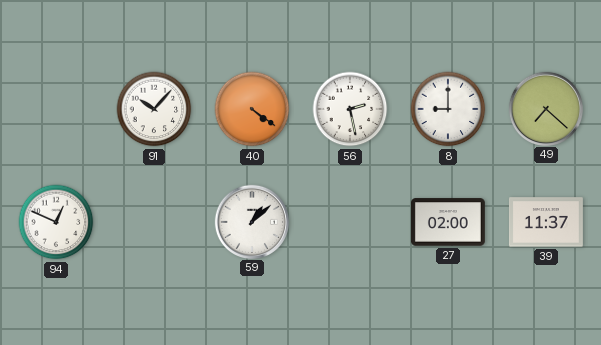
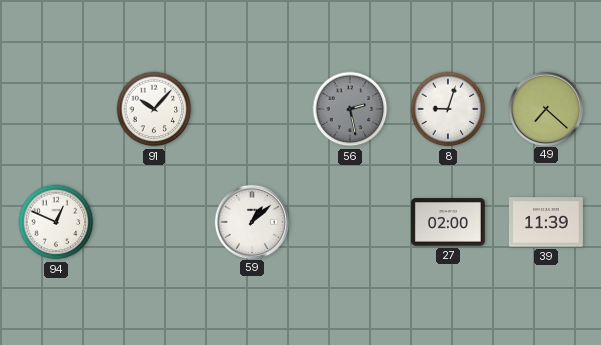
40: 4:21 -> none
56 dial: white -> grey
8: 9:00 -> 9:03
39: 11:37 -> 11:39
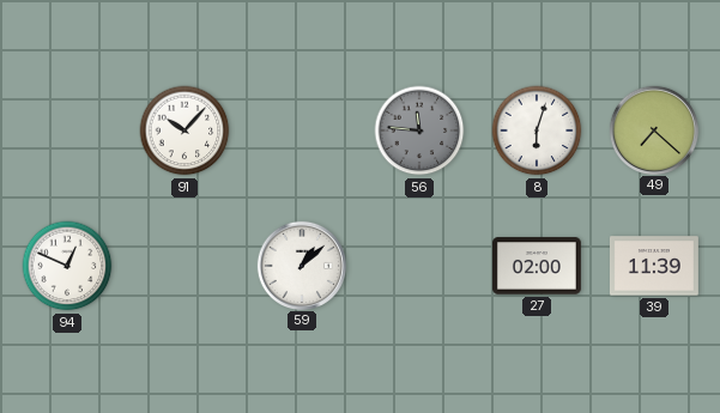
56: 2:28 -> 11:46
8: 9:03 -> 6:03
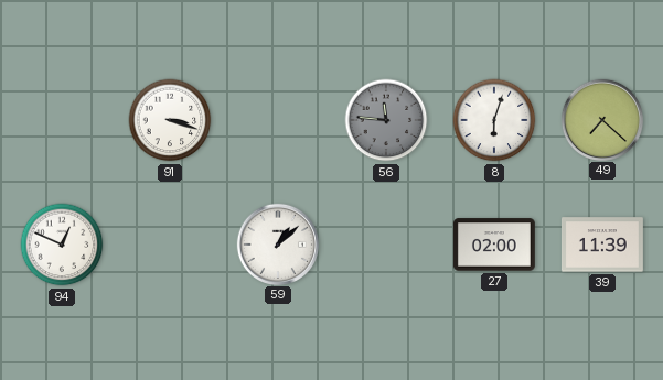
91: 10:07 -> 3:18
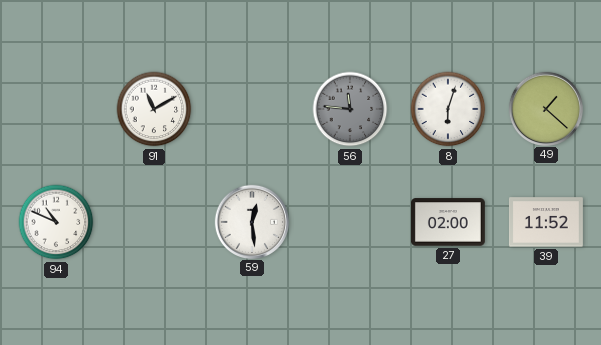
91: 3:18 -> 11:10
49: 7:22 -> 1:22
94: 12:49 -> 10:49
59: 1:08 -> 12:29
39: 11:39 -> 11:52
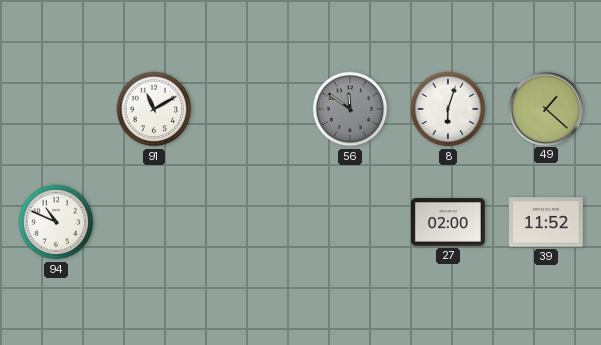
56: 11:46 -> 11:51
59: 12:29 -> none
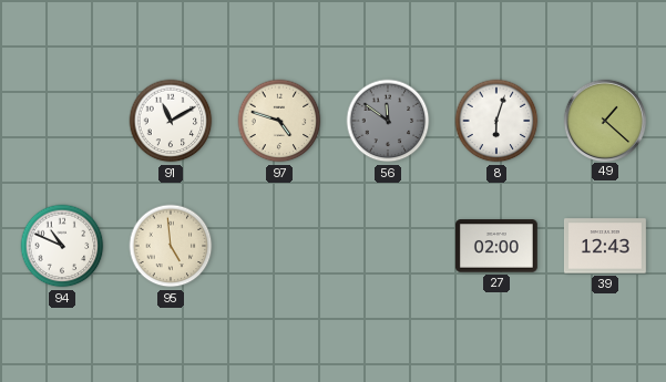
97: none -> 4:48
95: none -> 4:59
39: 11:52 -> 12:43
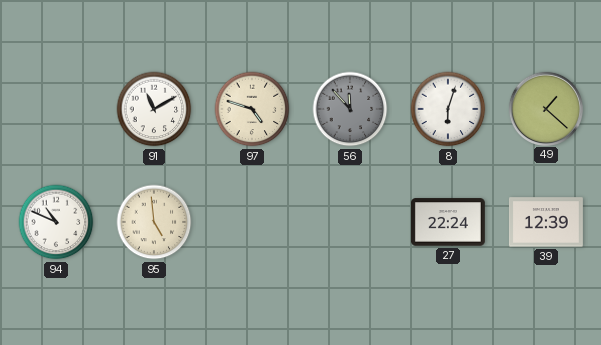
56: 11:51 -> 11:53
27: 02:00 -> 22:24
39: 12:43 -> 12:39
